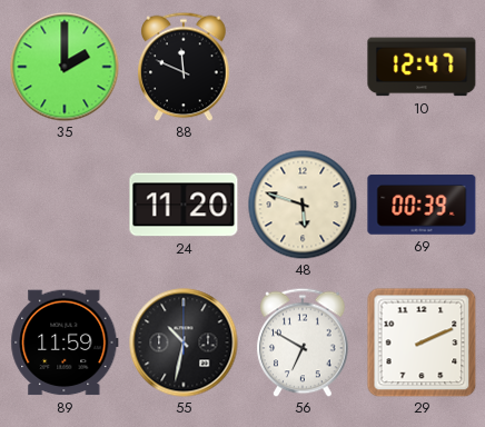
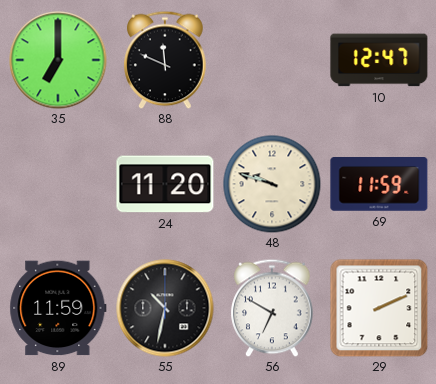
35: 2:00 -> 7:00
48: 5:48 -> 9:48
69: 00:39 -> 11:59
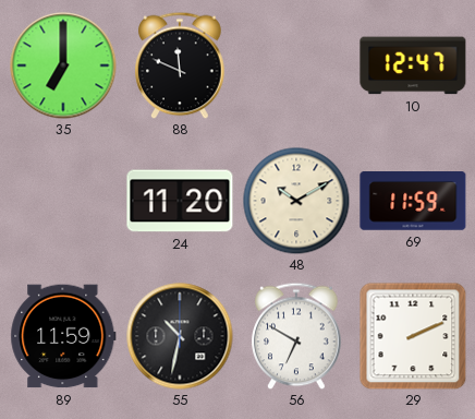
48: 9:48 -> 10:10
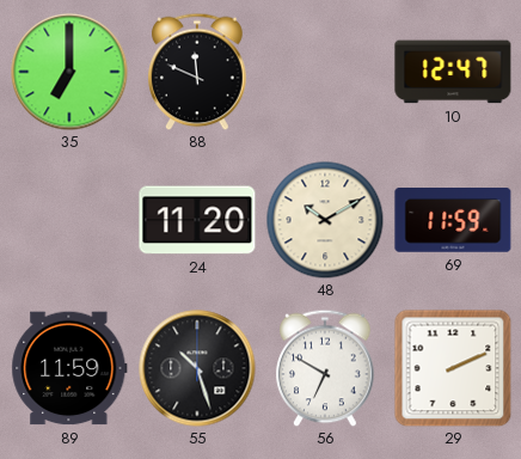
55: 10:32 -> 10:27
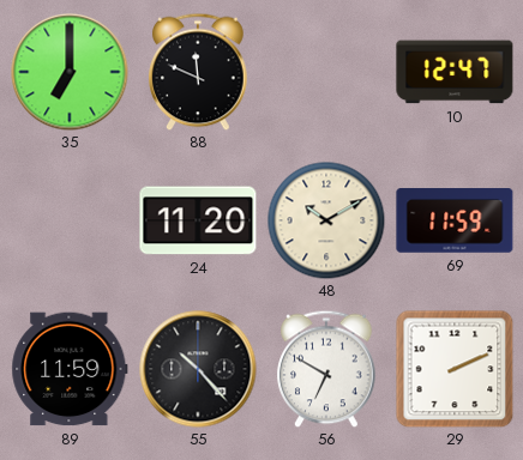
55: 10:27 -> 10:23
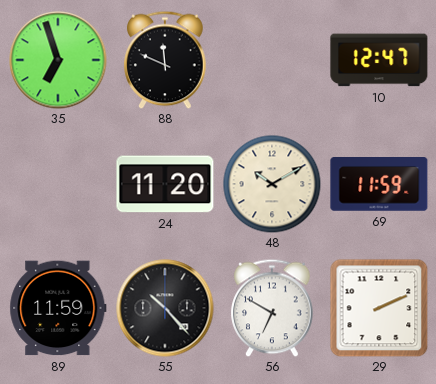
35: 7:00 -> 6:57
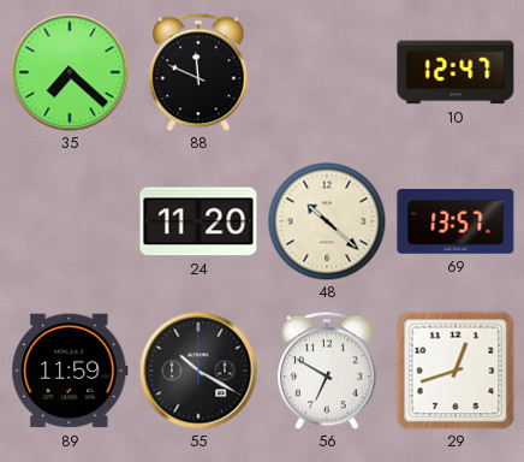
35: 6:57 -> 7:22
48: 10:10 -> 10:22
69: 11:59 -> 13:57
55: 10:23 -> 10:20
29: 2:11 -> 12:42
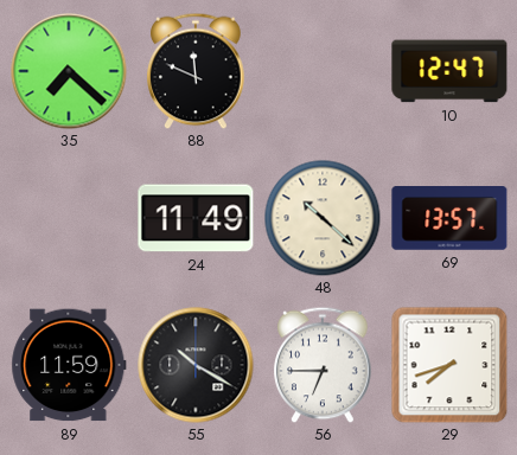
24: 11:20 -> 11:49
56: 6:50 -> 6:45
29: 12:42 -> 7:42
